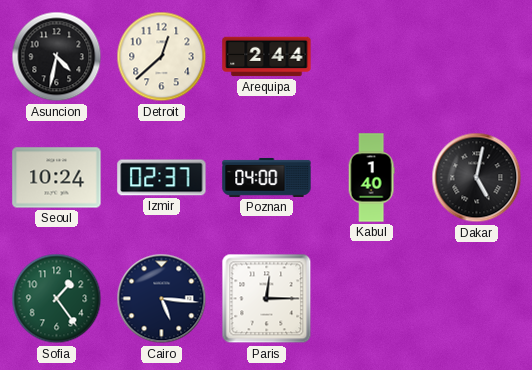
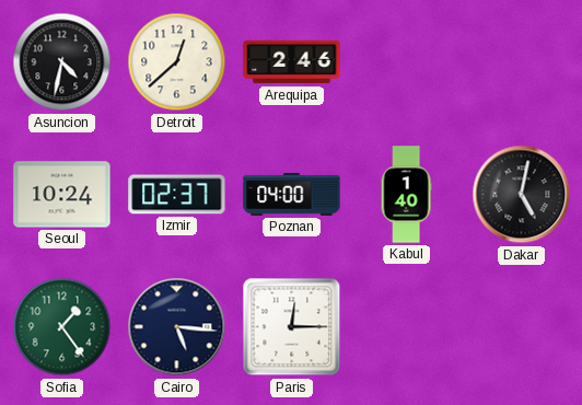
Arequipa: 2:44 -> 2:46
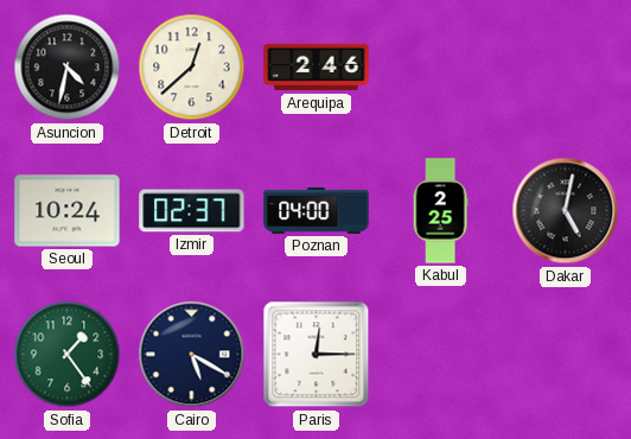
Kabul: 1:40 -> 2:25
Cairo: 5:16 -> 5:20
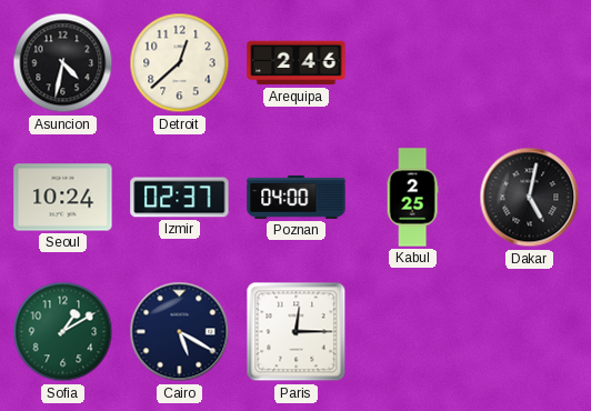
Sofia: 1:24 -> 1:10
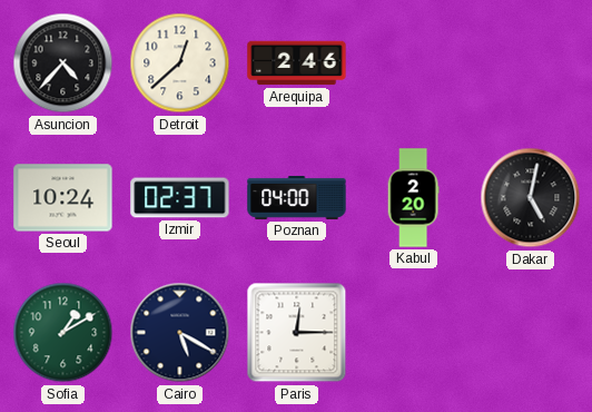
Asuncion: 4:32 -> 4:37
Kabul: 2:25 -> 2:20
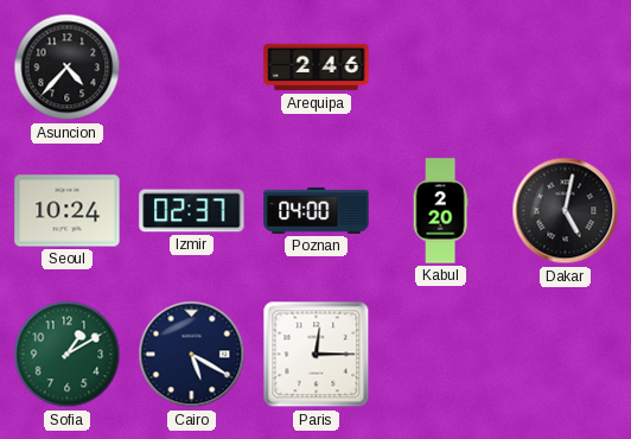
Detroit: 12:38 -> none
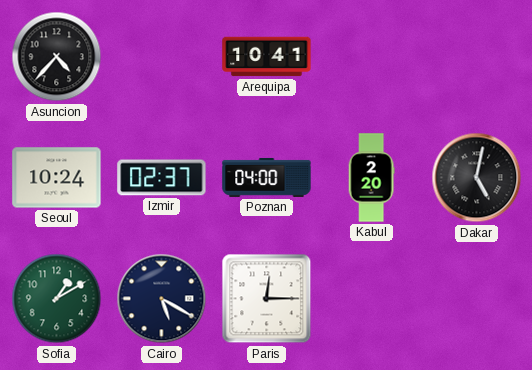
Arequipa: 2:46 -> 10:41
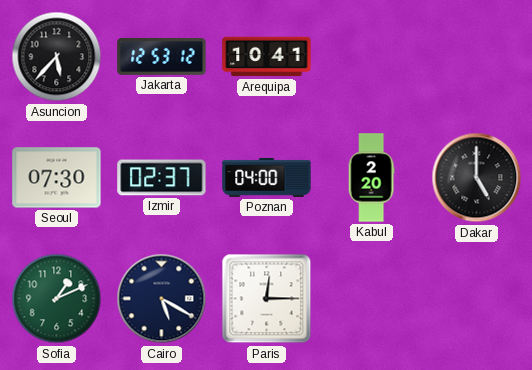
Asuncion: 4:37 -> 5:37
Jakarta: none -> 12:53
Seoul: 10:24 -> 07:30
Dakar: 5:02 -> 5:00
Sofia: 1:10 -> 1:11
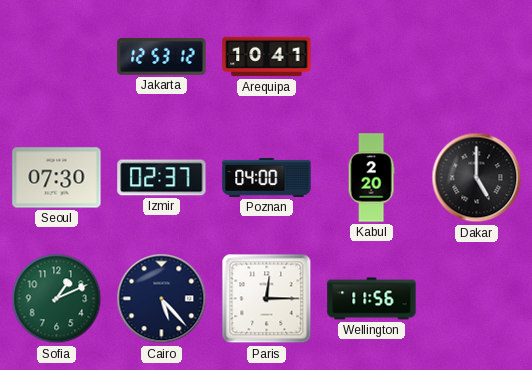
Asuncion: 5:37 -> none
Cairo: 5:20 -> 5:23
Wellington: none -> 11:56
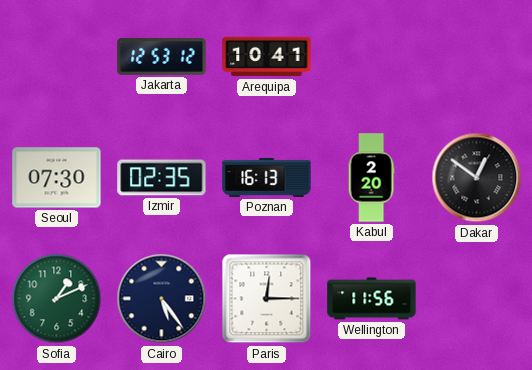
Izmir: 02:37 -> 02:35
Poznan: 04:00 -> 16:13
Dakar: 5:00 -> 12:51
Cairo: 5:23 -> 5:24
